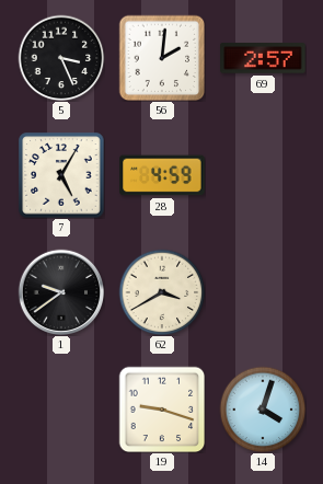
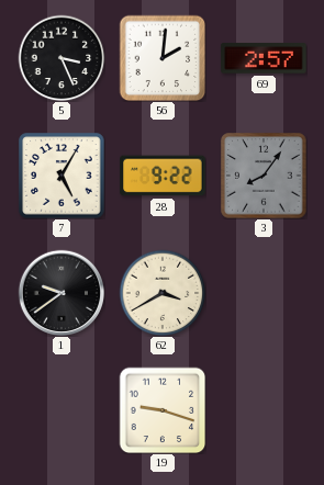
28: 4:59 -> 9:22
3: none -> 8:06
14: 4:03 -> none
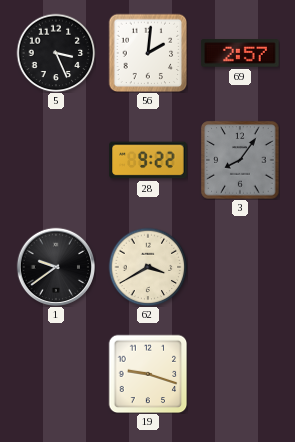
7: 5:05 -> none
